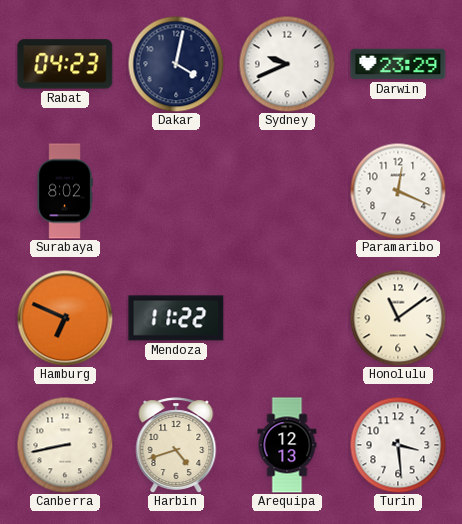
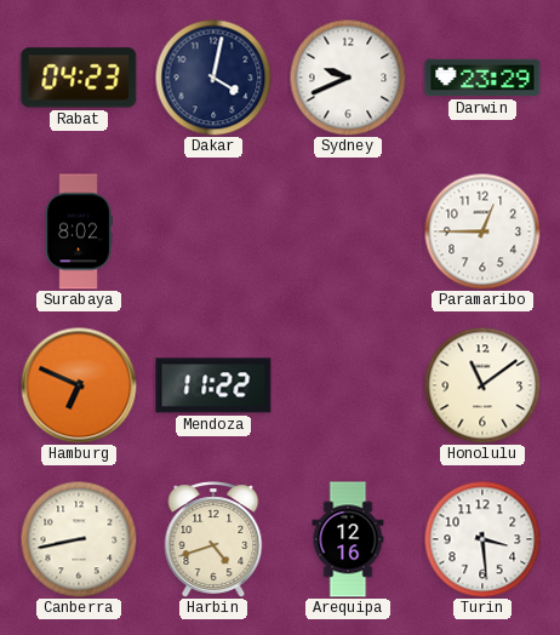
Paramaribo: 12:19 -> 12:45
Arequipa: 12:13 -> 12:16
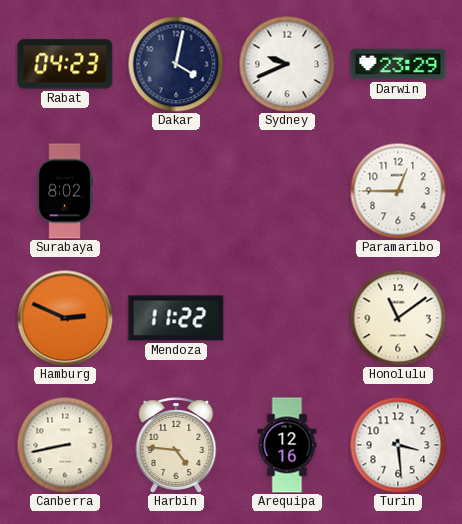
Hamburg: 6:49 -> 2:49
Harbin: 4:42 -> 4:46
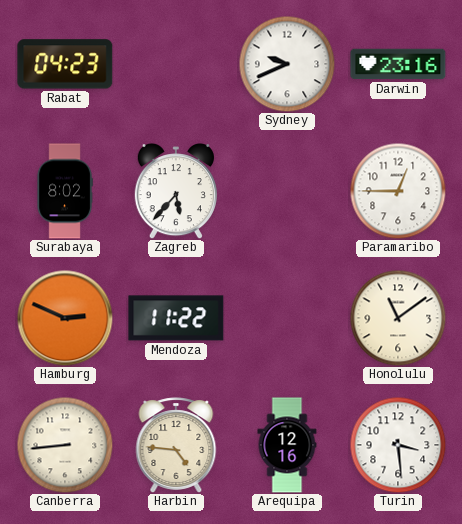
Dakar: 4:02 -> none
Darwin: 23:29 -> 23:16
Zagreb: none -> 5:37
Canberra: 8:43 -> 8:44
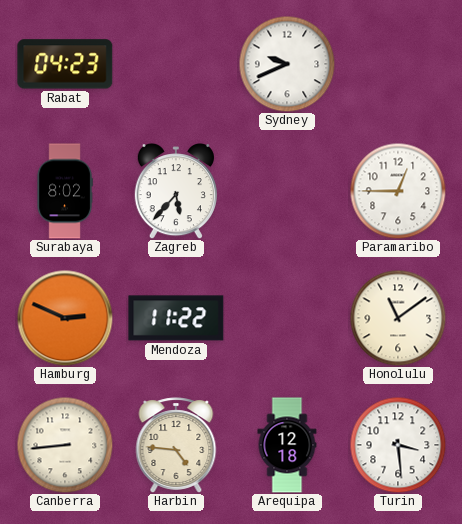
Darwin: 23:16 -> none
Arequipa: 12:16 -> 12:18
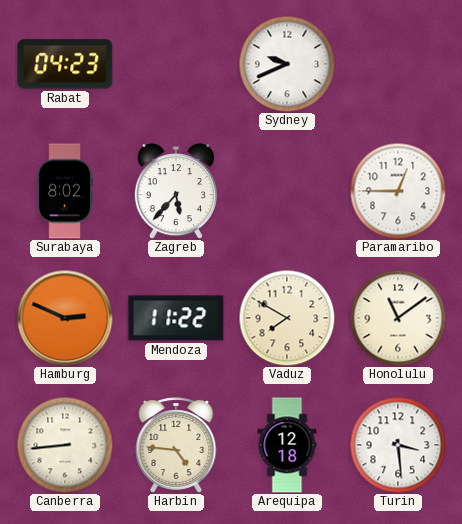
Vaduz: none -> 7:50
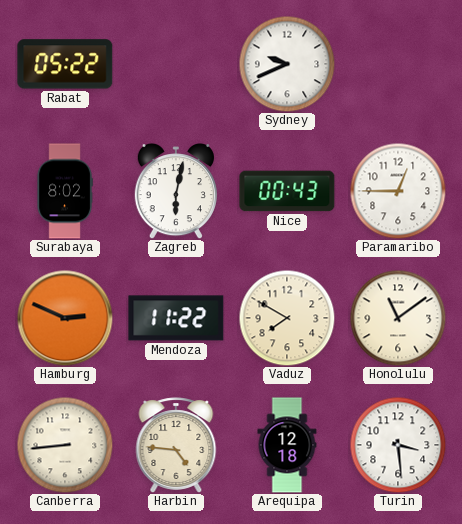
Rabat: 04:23 -> 05:22
Zagreb: 5:37 -> 6:02
Nice: none -> 00:43
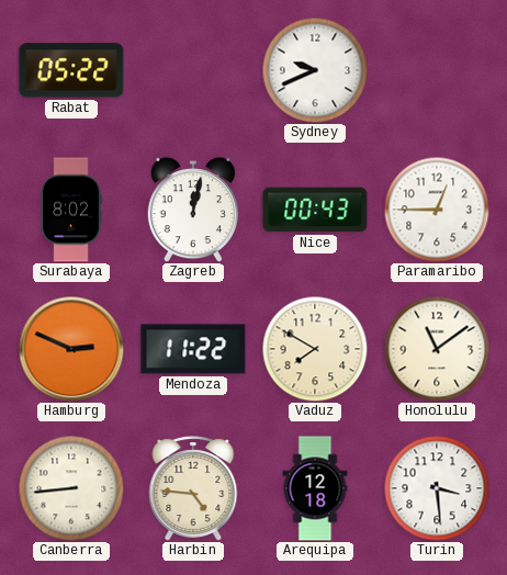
Zagreb: 6:02 -> 12:02
